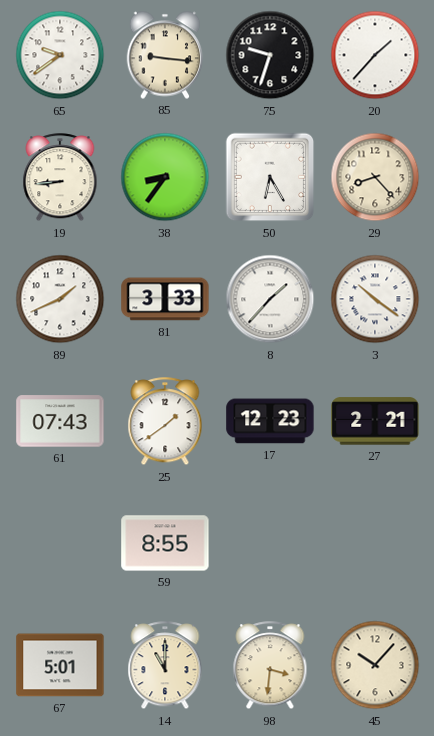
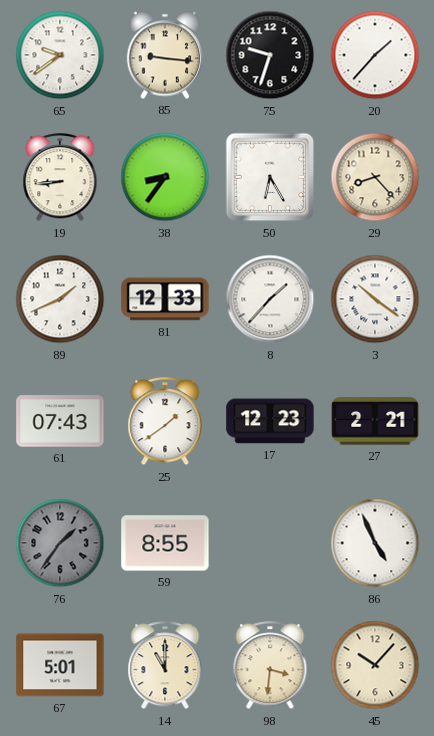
81: 3:33 -> 12:33
76: none -> 1:36
86: none -> 4:56
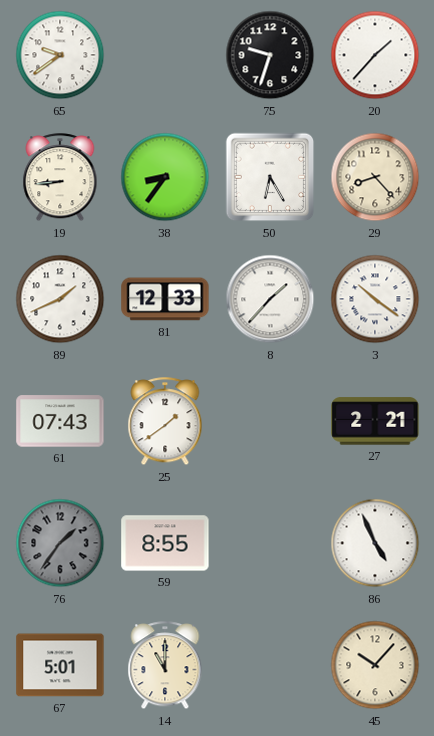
85: 9:16 -> none
17: 12:23 -> none
98: 3:31 -> none
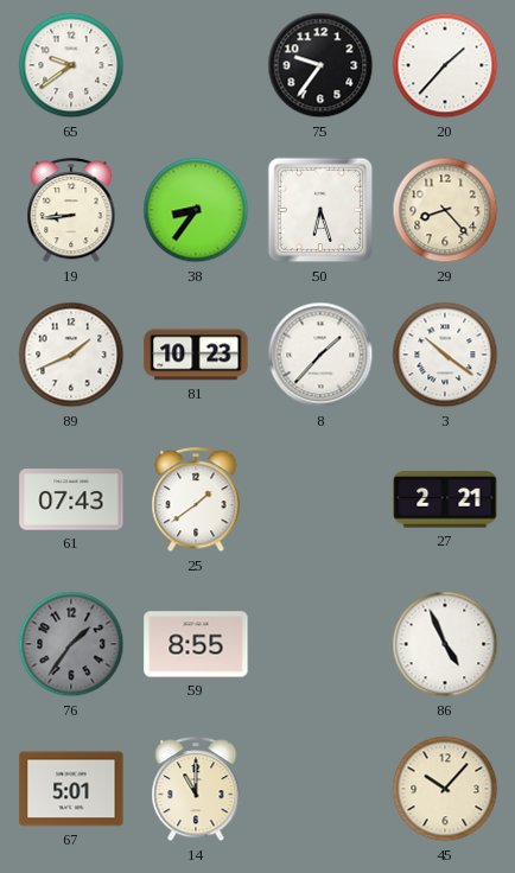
75: 9:33 -> 9:36
50: 6:25 -> 6:27
81: 12:33 -> 10:23
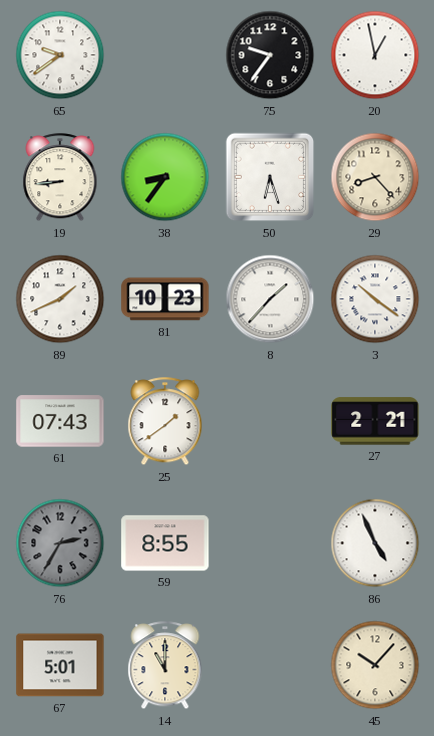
20: 1:37 -> 12:58
76: 1:36 -> 2:35
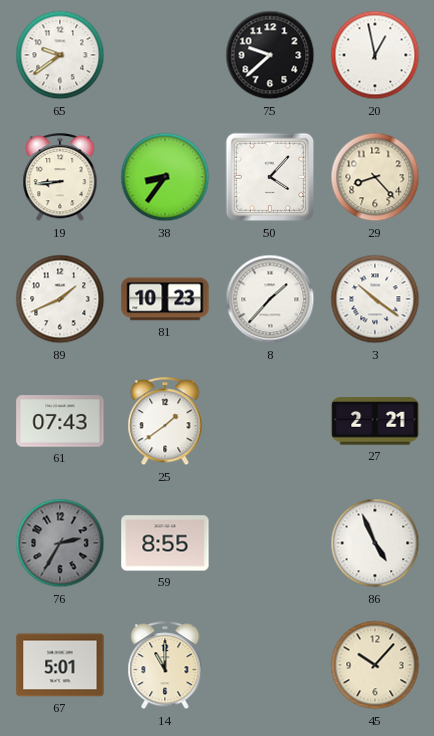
75: 9:36 -> 9:38
50: 6:27 -> 4:07
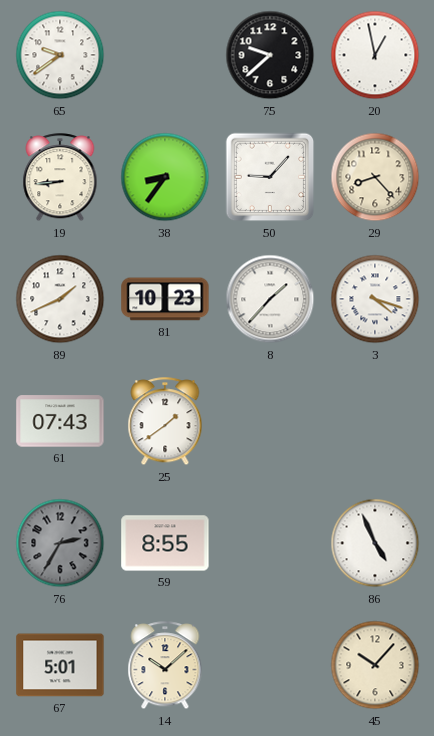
50: 4:07 -> 9:07
3: 10:21 -> 4:18
27: 2:21 -> none
14: 11:00 -> 10:08
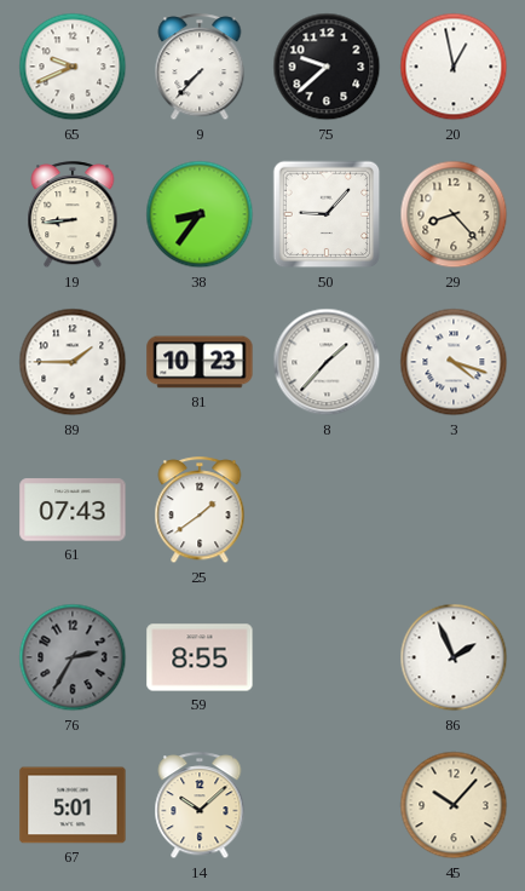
65: 9:39 -> 9:41
9: none -> 7:37
89: 1:41 -> 1:45
86: 4:56 -> 1:56
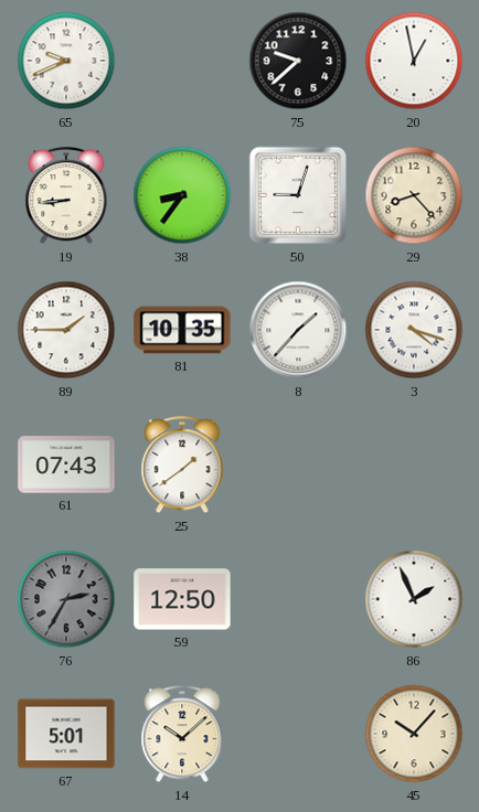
9: 7:37 -> none
50: 9:07 -> 9:03
81: 10:23 -> 10:35
59: 8:55 -> 12:50
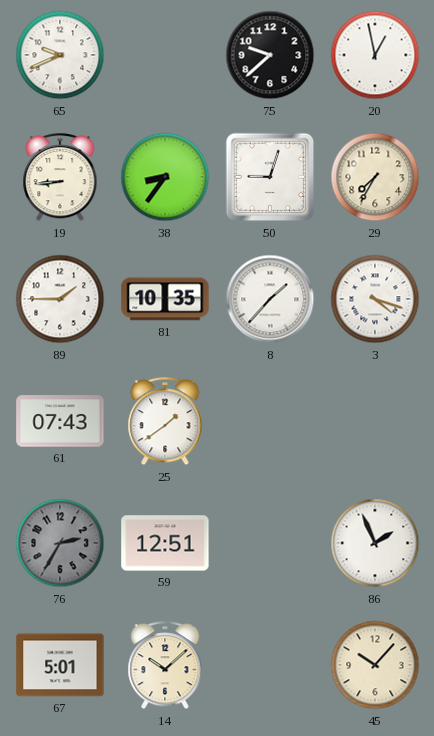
29: 8:23 -> 7:35
59: 12:50 -> 12:51
